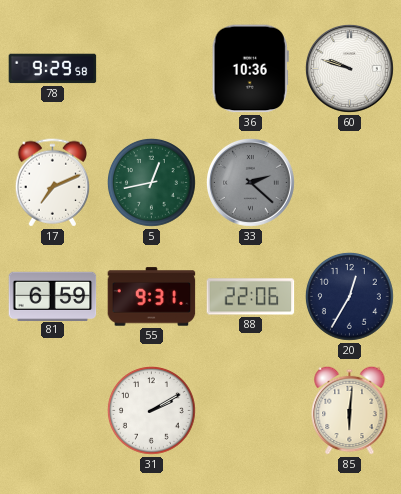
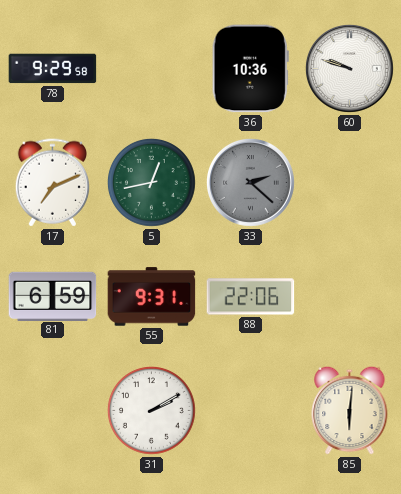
20: 12:35 -> none
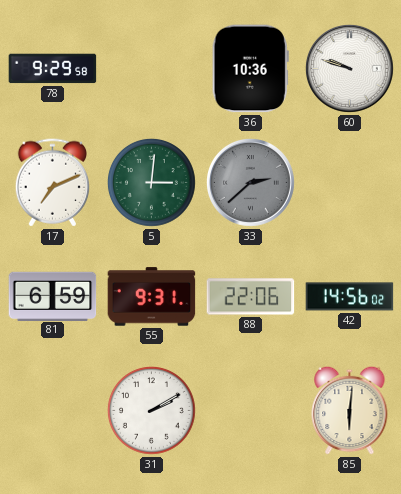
5: 12:43 -> 3:01
33: 2:22 -> 2:38
42: none -> 14:56
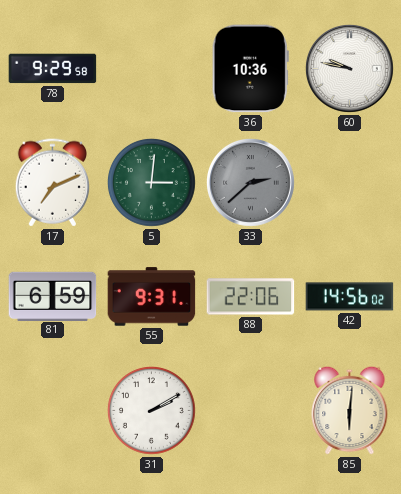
60: 9:48 -> 9:47
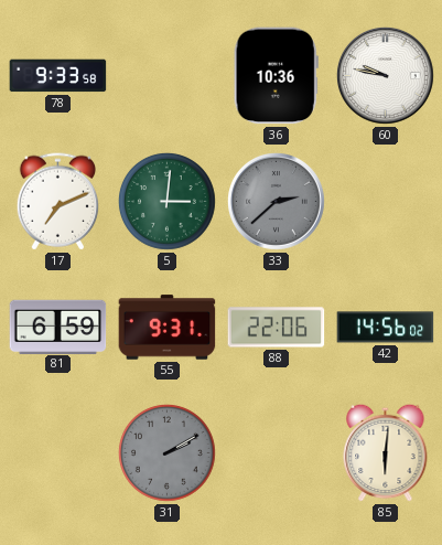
78: 9:29 -> 9:33
31 dial: white -> grey
